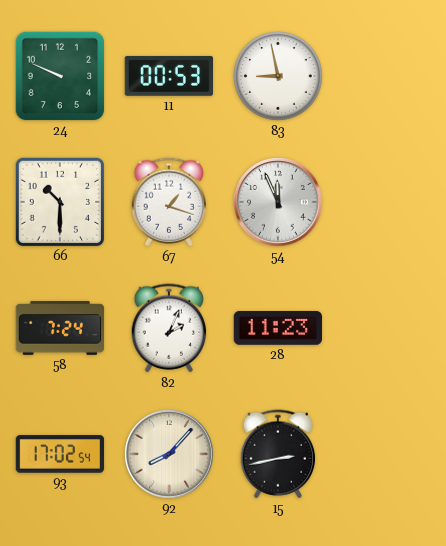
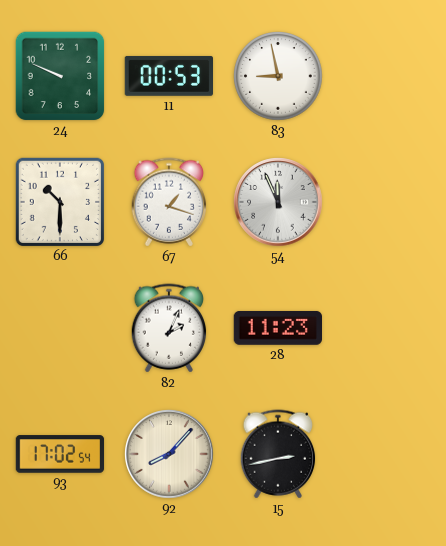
58: 7:24 -> none
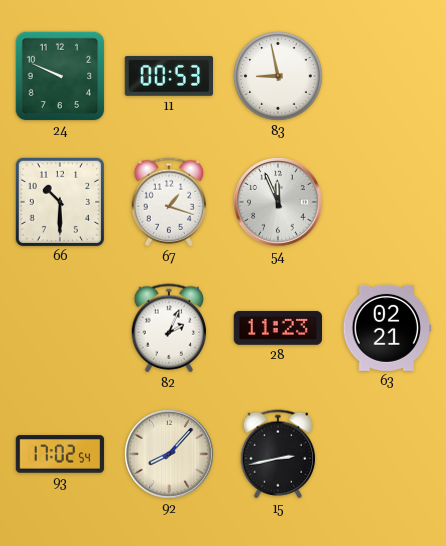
63: none -> 02:21
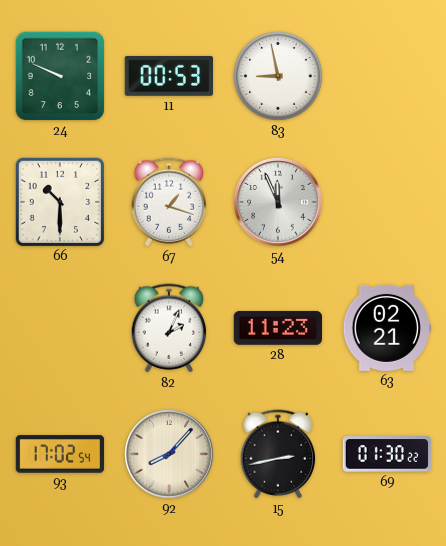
69: none -> 01:30
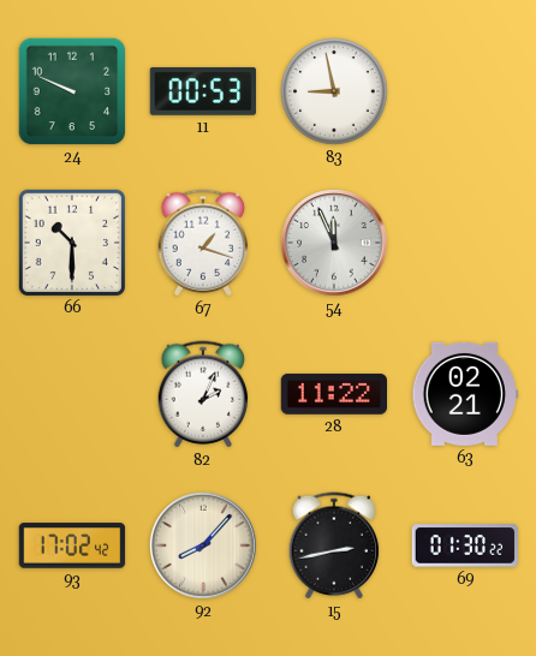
28: 11:23 -> 11:22
93: 17:02:54 -> 17:02:42
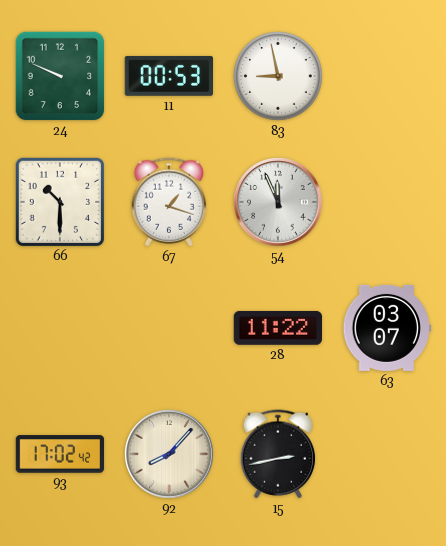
82: 2:04 -> none
63: 02:21 -> 03:07
69: 01:30 -> none
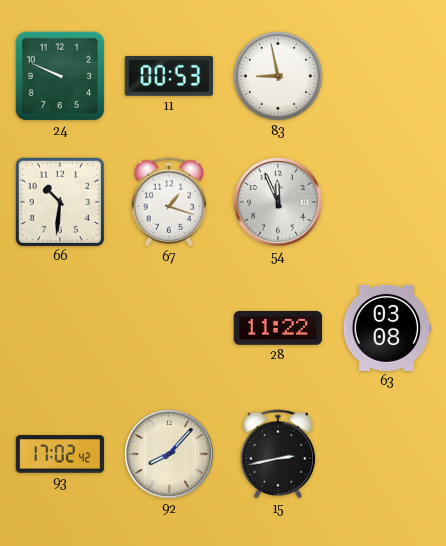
66: 10:30 -> 10:31
63: 03:07 -> 03:08
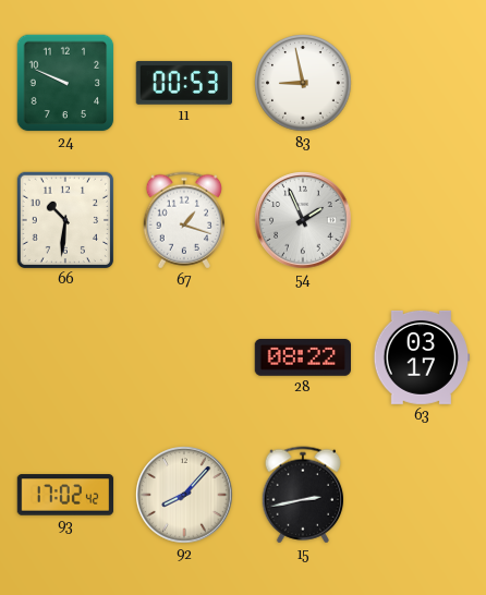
54: 11:56 -> 1:56
28: 11:22 -> 08:22
63: 03:08 -> 03:17
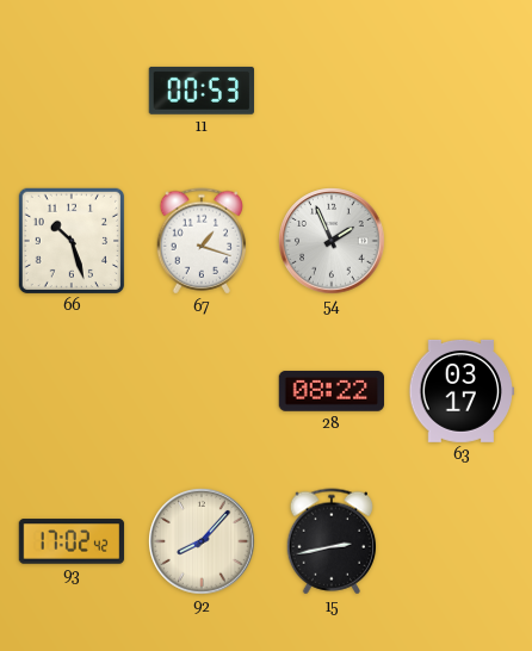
24: 9:49 -> none
83: 8:58 -> none
66: 10:31 -> 10:27
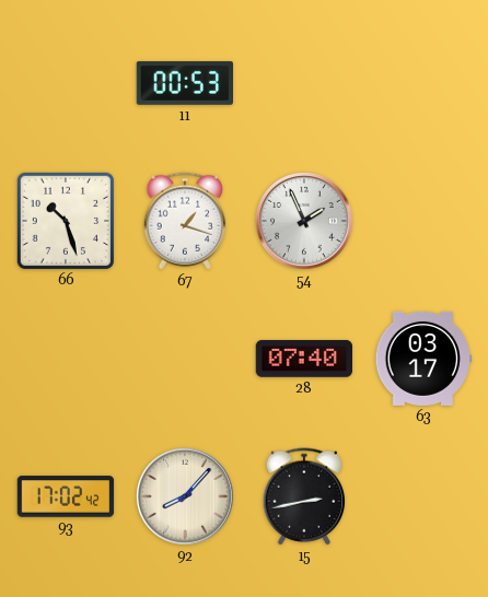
28: 08:22 -> 07:40
